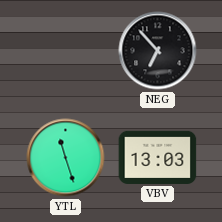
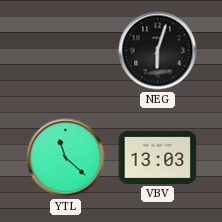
NEG: 6:53 -> 6:03
YTL: 11:27 -> 11:22
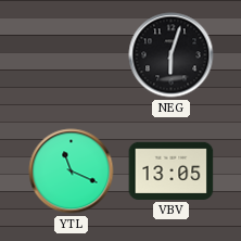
YTL: 11:22 -> 11:19
VBV: 13:03 -> 13:05
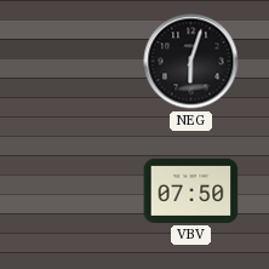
YTL: 11:19 -> none
VBV: 13:05 -> 07:50
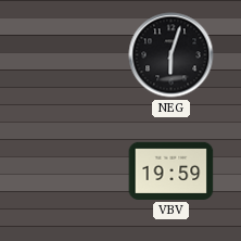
VBV: 07:50 -> 19:59
